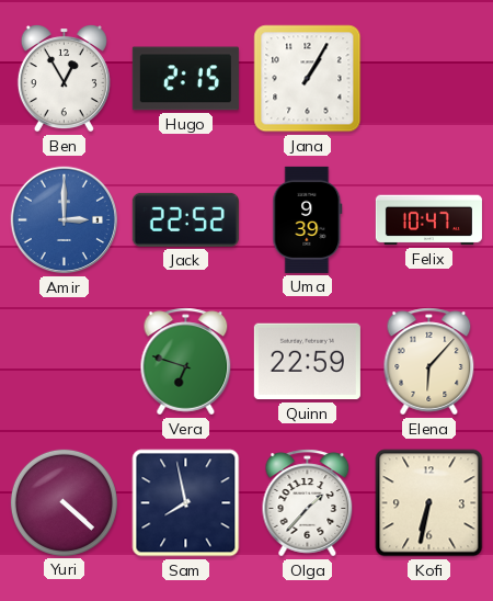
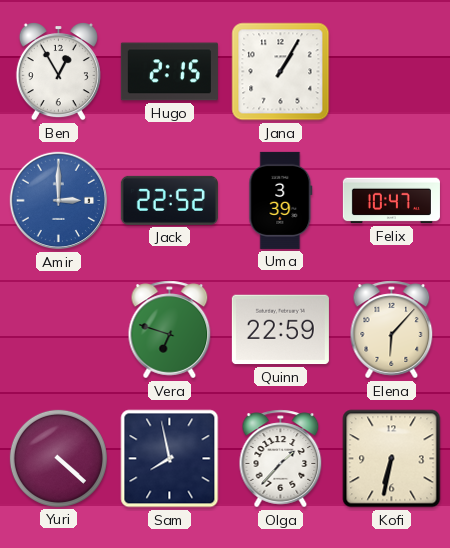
Uma: 9:39 -> 3:39
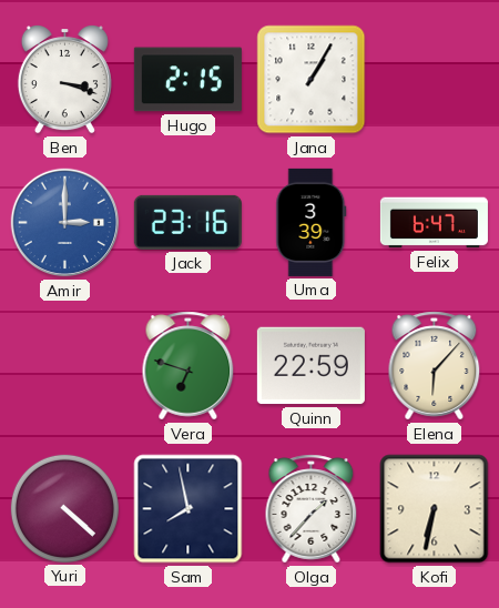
Ben: 12:55 -> 3:18
Jack: 22:52 -> 23:16
Felix: 10:47 -> 6:47
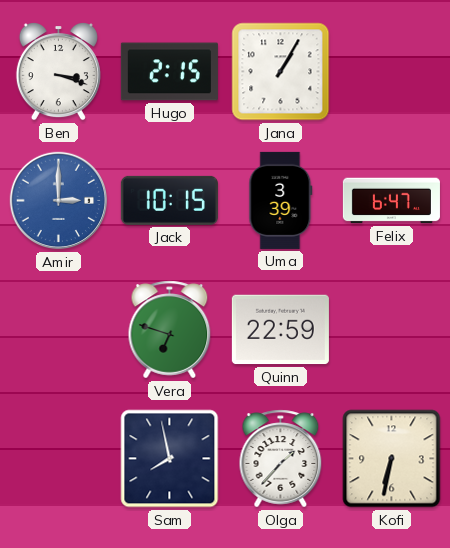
Jack: 23:16 -> 10:15
Elena: 6:07 -> none
Yuri: 4:22 -> none
